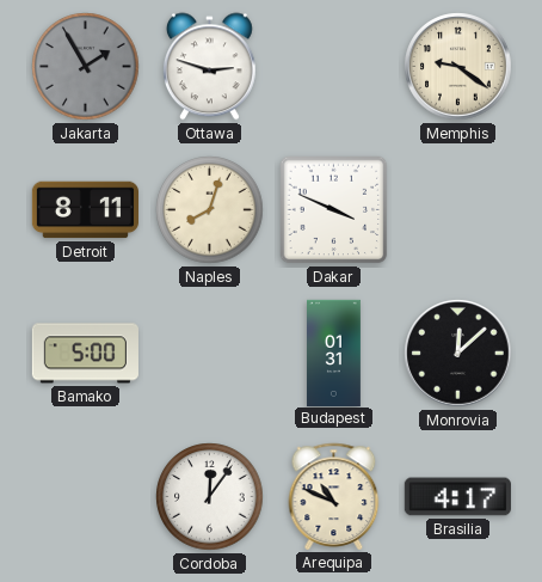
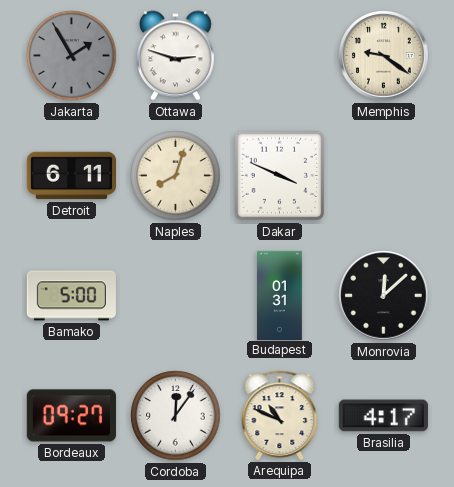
Detroit: 8:11 -> 6:11
Bordeaux: none -> 09:27
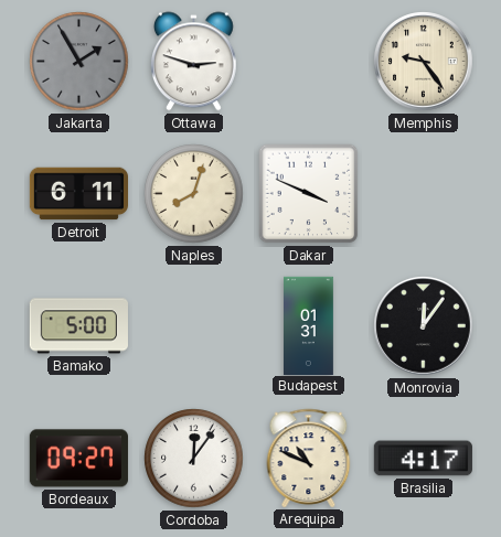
Memphis: 9:21 -> 9:24
Monrovia: 12:08 -> 12:06
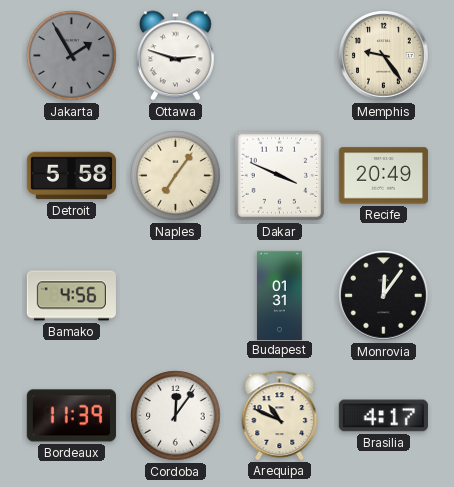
Detroit: 6:11 -> 5:58
Naples: 8:03 -> 7:06
Recife: none -> 20:49
Bamako: 5:00 -> 4:56
Bordeaux: 09:27 -> 11:39
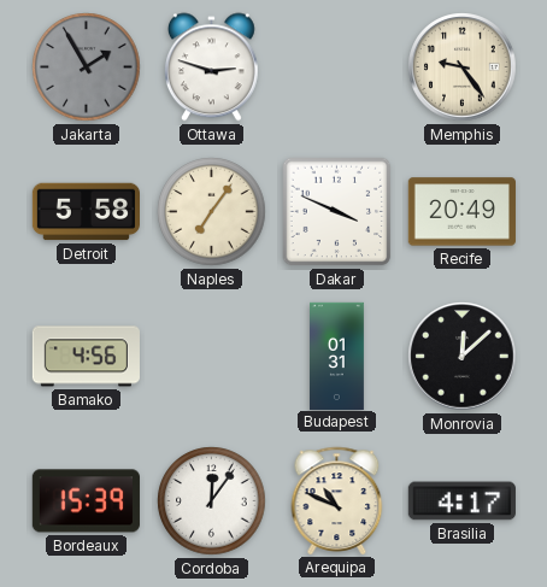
Monrovia: 12:06 -> 12:08
Bordeaux: 11:39 -> 15:39
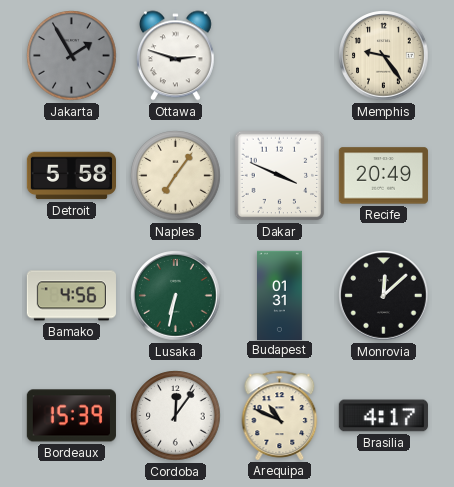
Lusaka: none -> 6:32
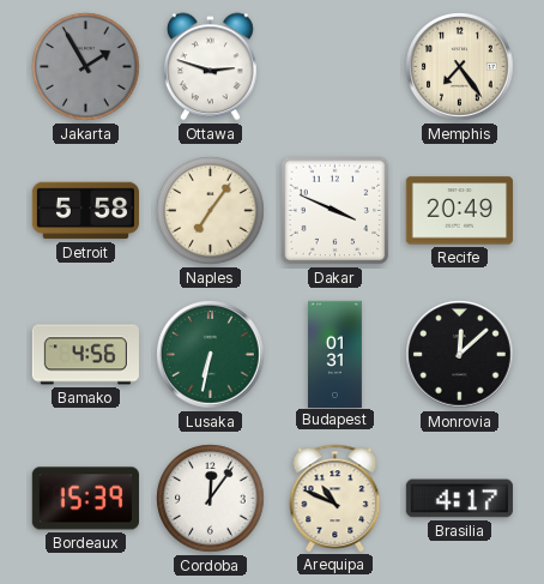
Memphis: 9:24 -> 7:24
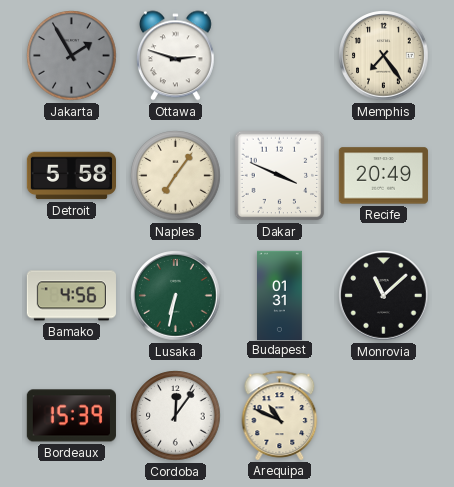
Monrovia: 12:08 -> 11:08
Brasilia: 4:17 -> none
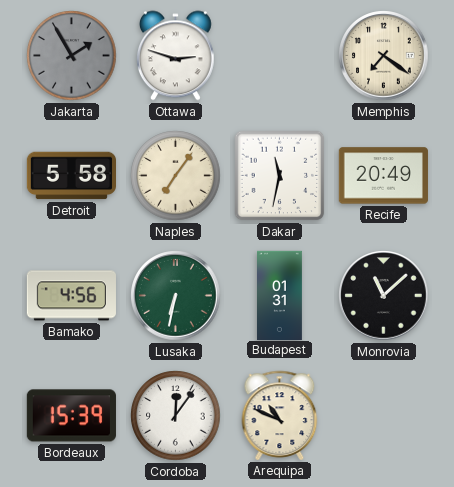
Memphis: 7:24 -> 7:21
Dakar: 3:49 -> 11:32
